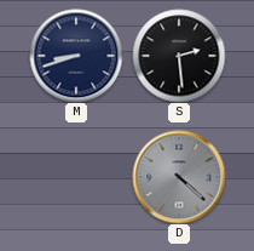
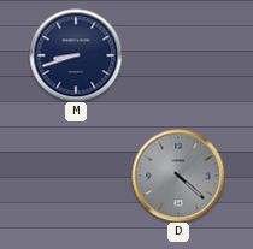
S: 2:29 -> none
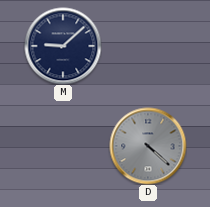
M: 8:42 -> 9:08
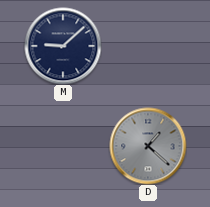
D: 4:22 -> 1:22
